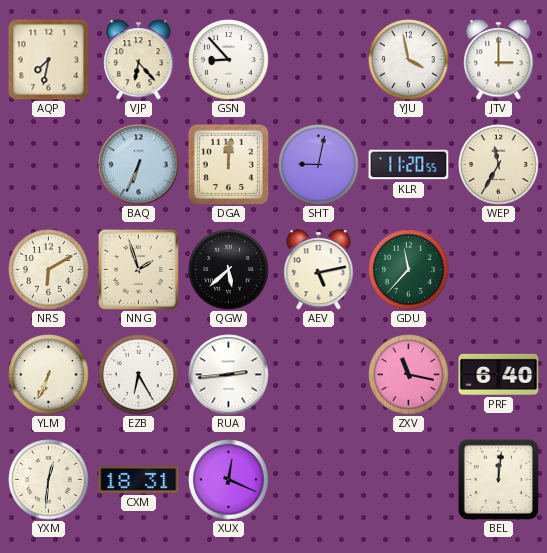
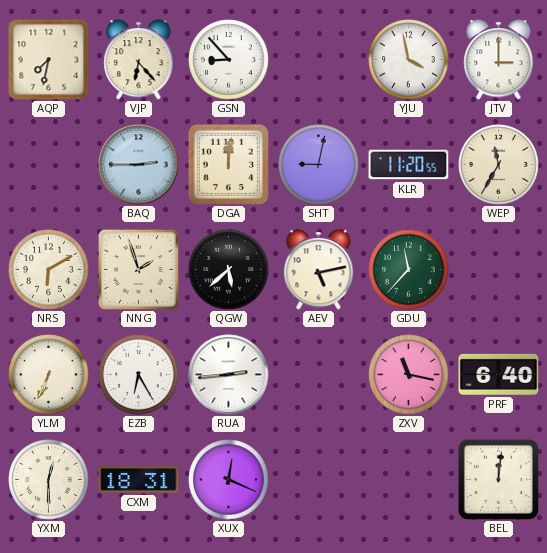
BAQ: 6:34 -> 2:45
YXM: 12:31 -> 12:30
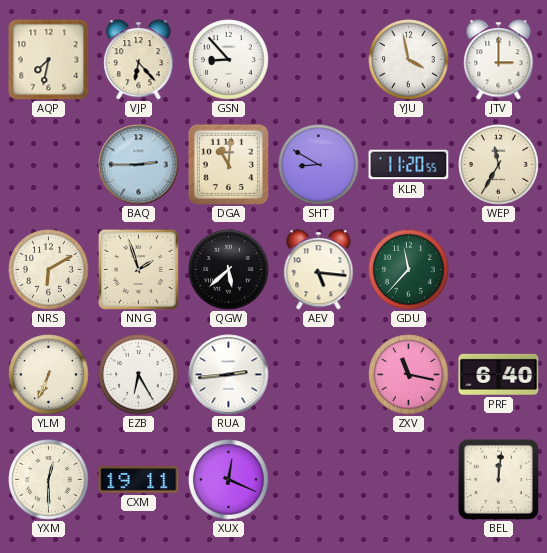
DGA: 12:01 -> 11:01
SHT: 9:02 -> 8:50
AEV: 5:13 -> 5:16
CXM: 18:31 -> 19:11
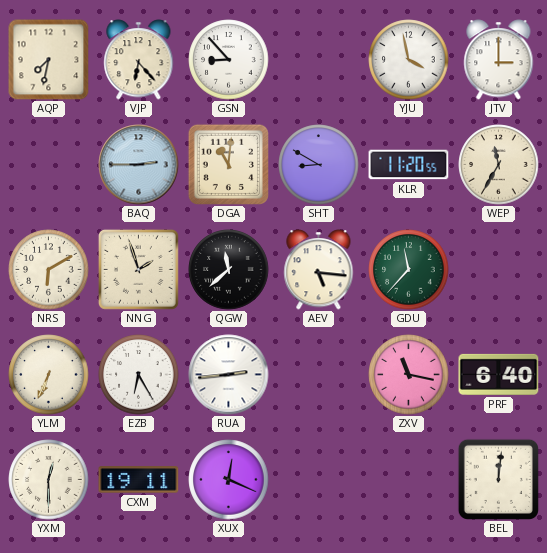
QGW: 5:38 -> 11:38
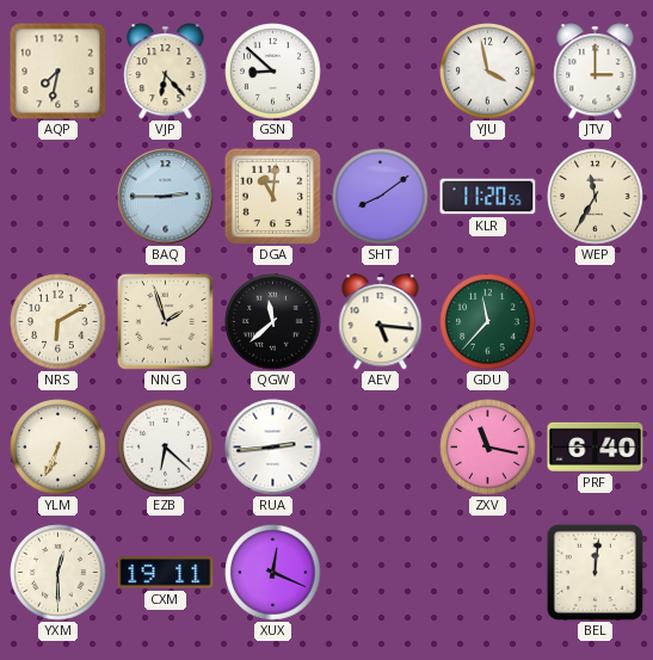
GSN: 8:53 -> 8:52
SHT: 8:50 -> 8:09
EZB: 6:25 -> 6:22
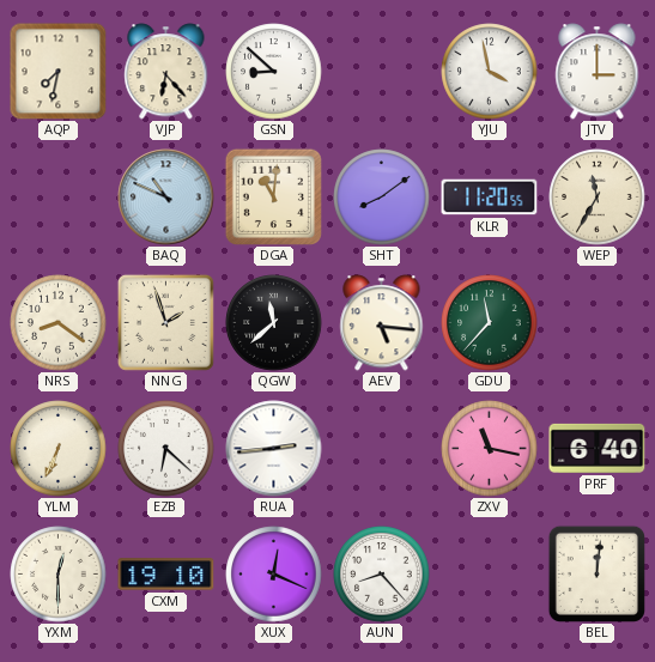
BAQ: 2:45 -> 10:49
NRS: 6:10 -> 8:21
CXM: 19:11 -> 19:10
AUN: none -> 8:23
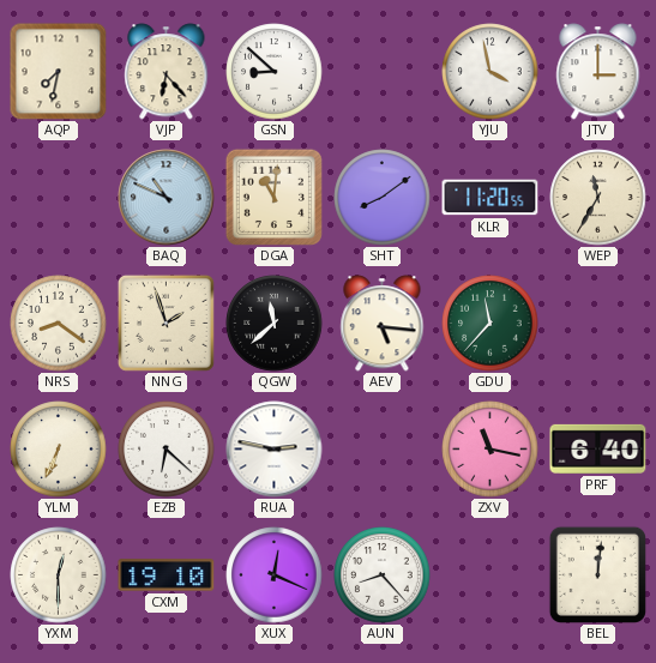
RUA: 2:44 -> 2:47
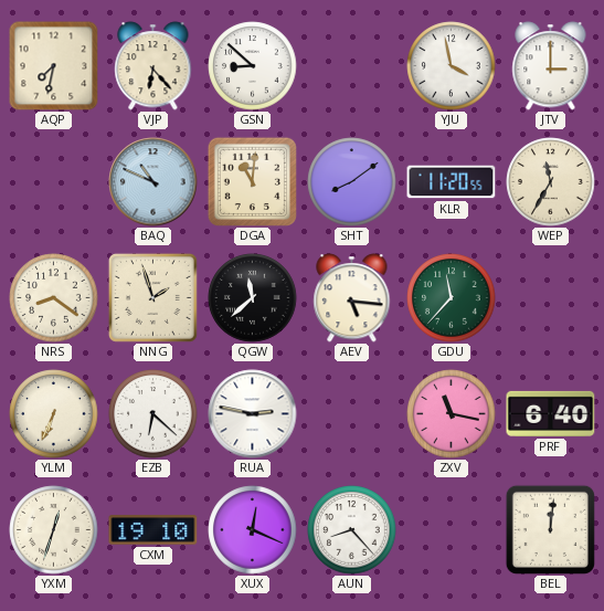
YXM: 12:30 -> 12:33
